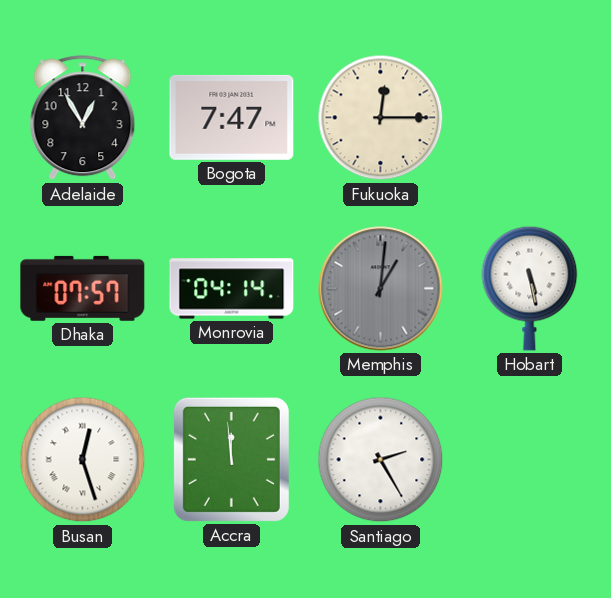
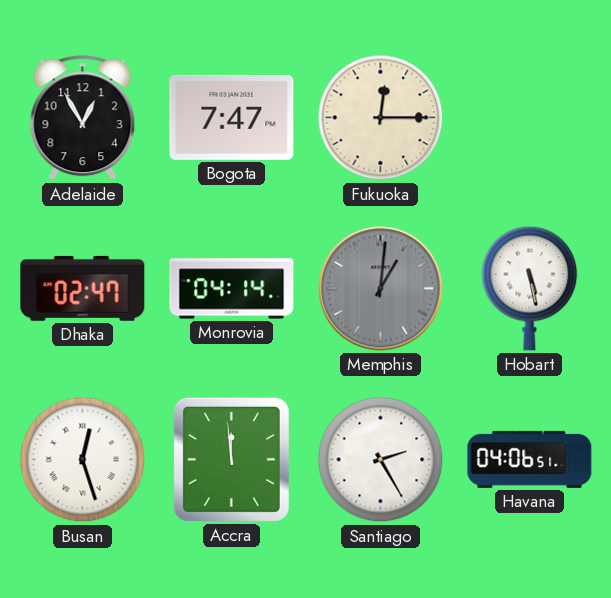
Dhaka: 07:57 -> 02:47
Havana: none -> 04:06
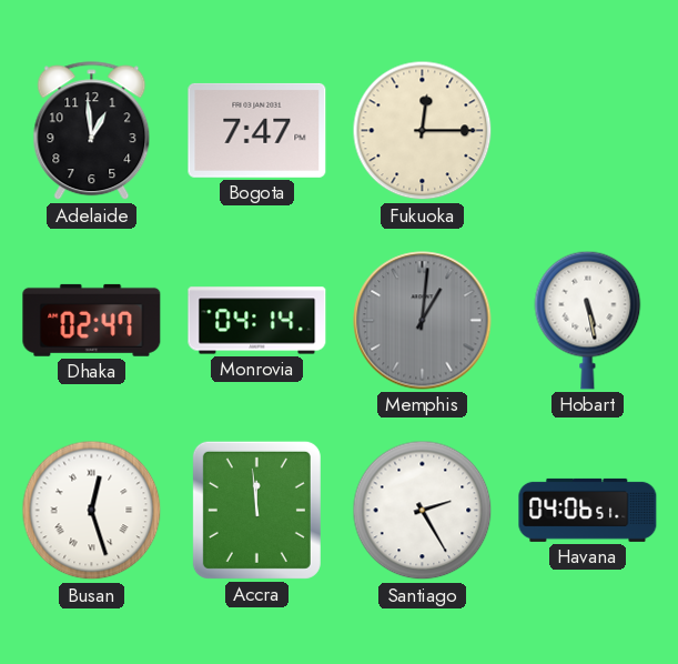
Adelaide: 12:55 -> 12:59
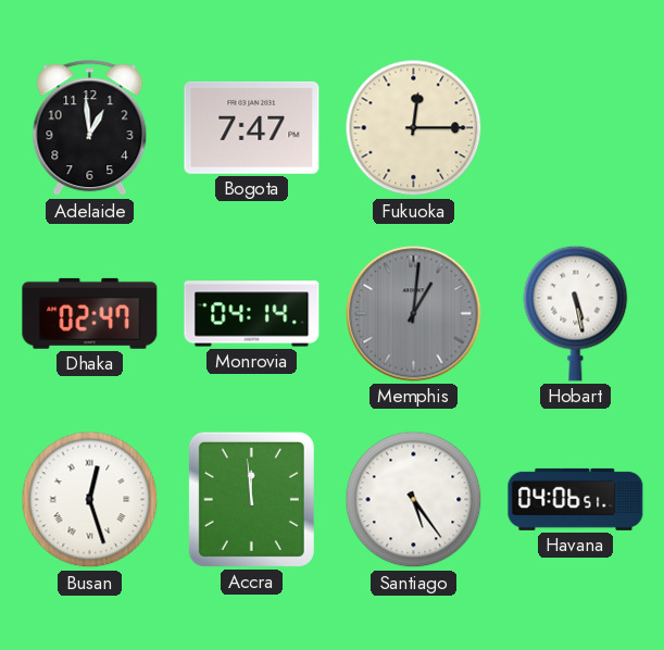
Santiago: 2:25 -> 5:24
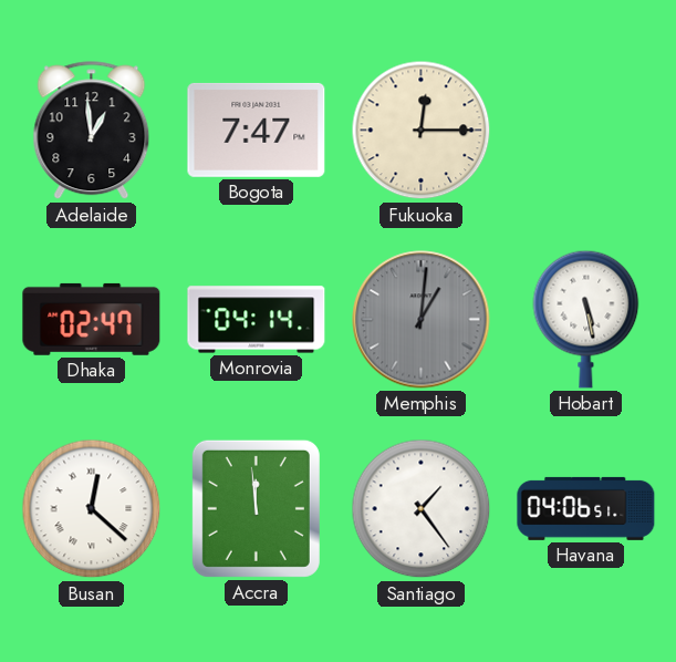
Busan: 12:27 -> 12:22
Santiago: 5:24 -> 1:24
